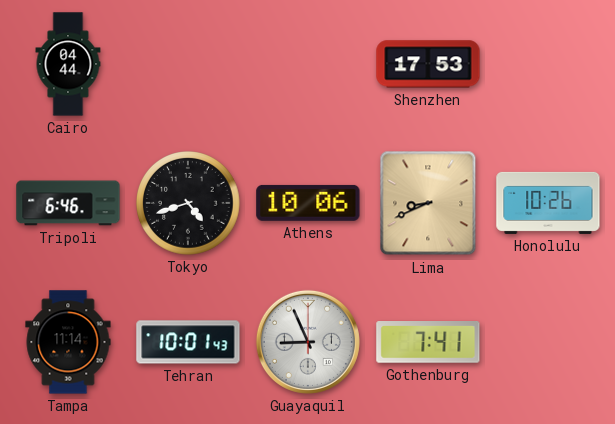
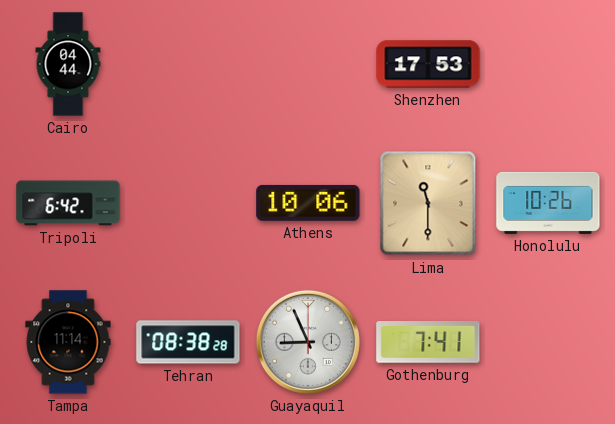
Tripoli: 6:46 -> 6:42
Tokyo: 4:42 -> none
Lima: 8:41 -> 11:30
Tehran: 10:01 -> 08:38
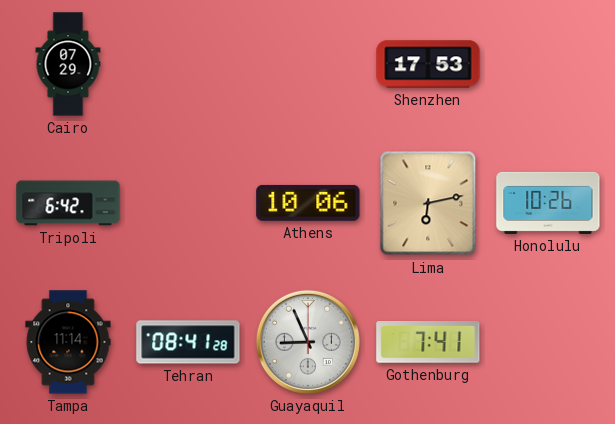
Cairo: 04:44 -> 07:29
Lima: 11:30 -> 6:13
Tehran: 08:38 -> 08:41
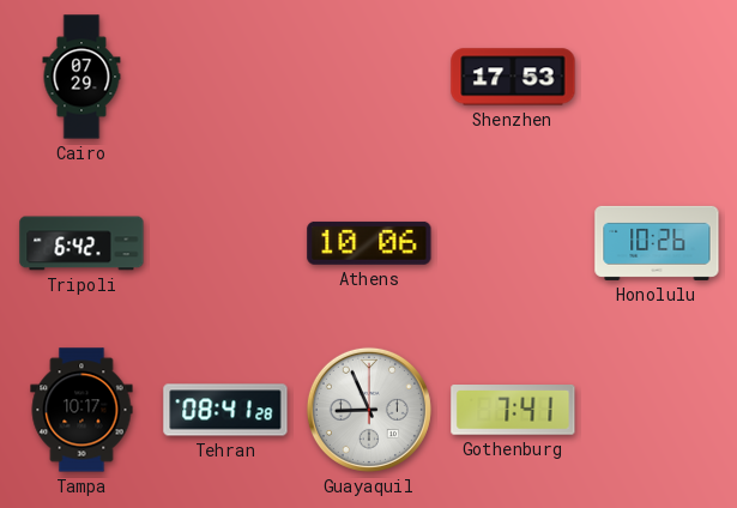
Lima: 6:13 -> none
Tampa: 11:14 -> 10:17
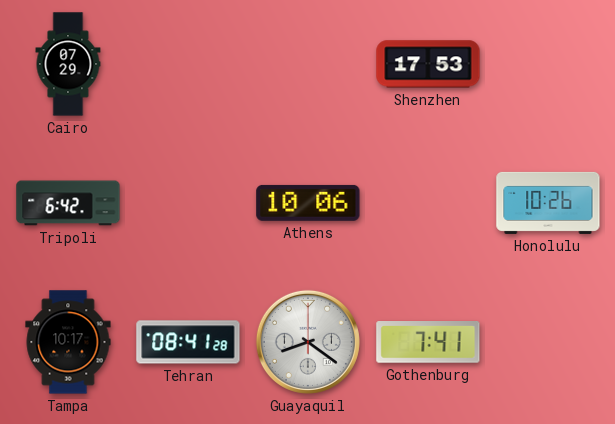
Guayaquil: 8:56 -> 8:21
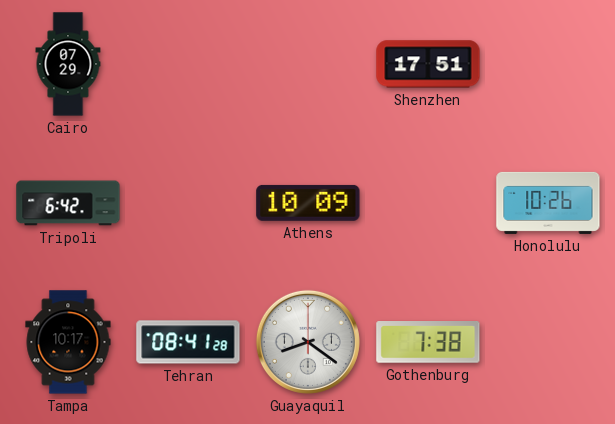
Shenzhen: 17:53 -> 17:51
Athens: 10:06 -> 10:09
Gothenburg: 7:41 -> 7:38
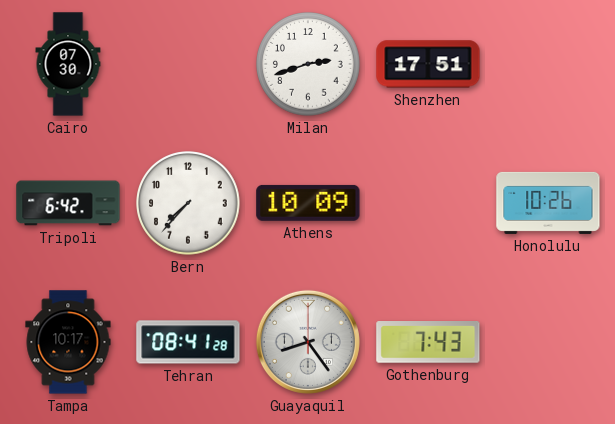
Cairo: 07:29 -> 07:30
Milan: none -> 2:42
Bern: none -> 7:37
Guayaquil: 8:21 -> 8:24
Gothenburg: 7:38 -> 7:43
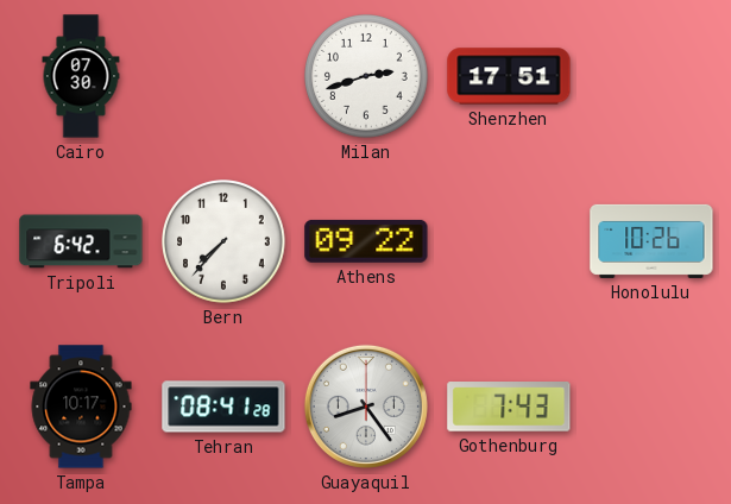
Athens: 10:09 -> 09:22
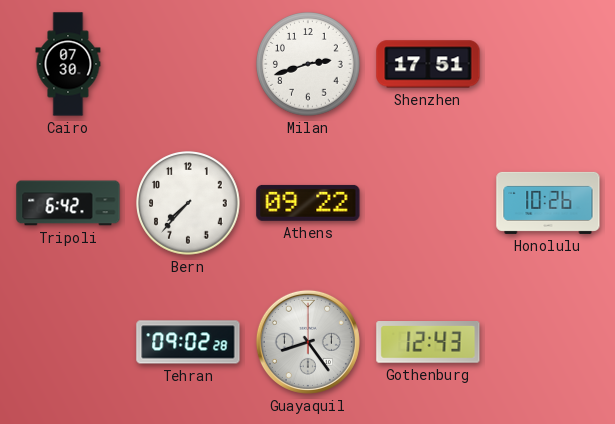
Tampa: 10:17 -> none
Tehran: 08:41 -> 09:02
Gothenburg: 7:43 -> 12:43
